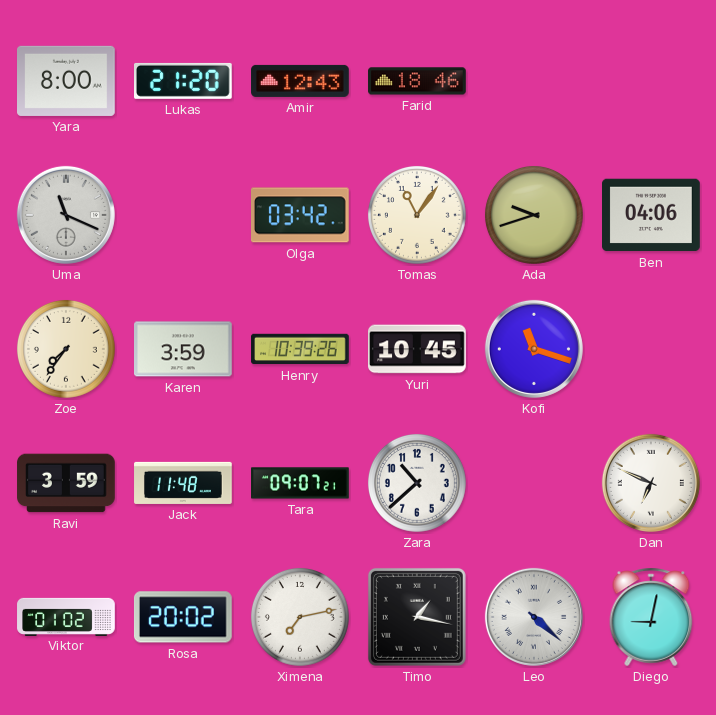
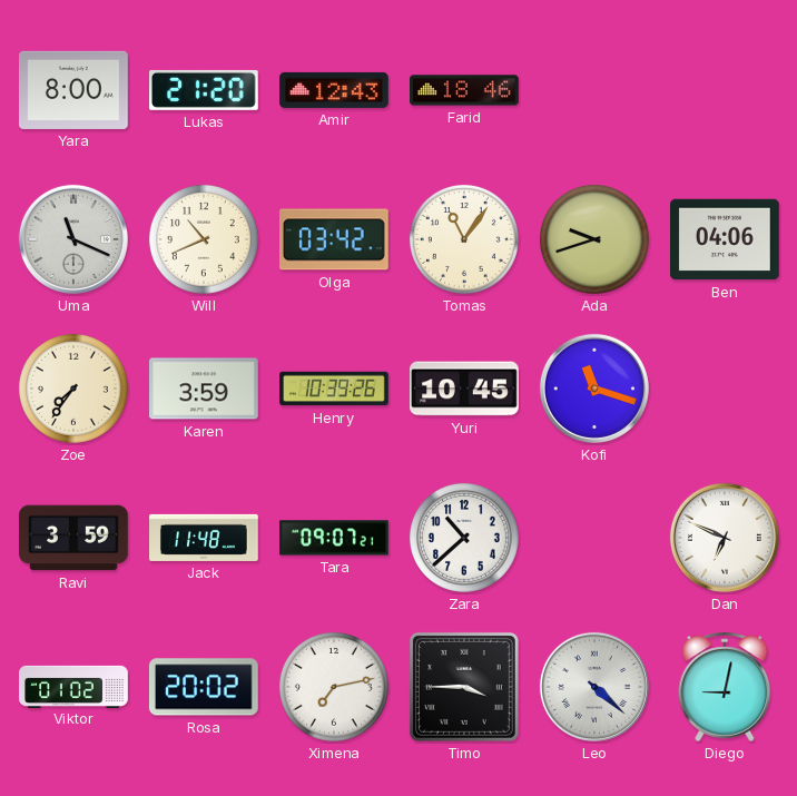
Will: none -> 10:41
Timo: 1:17 -> 3:45
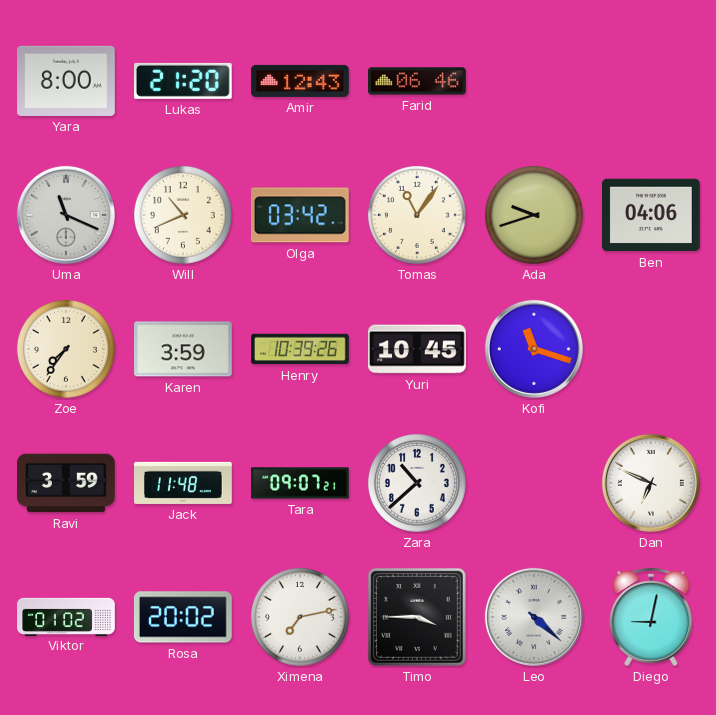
Farid: 18:46 -> 06:46
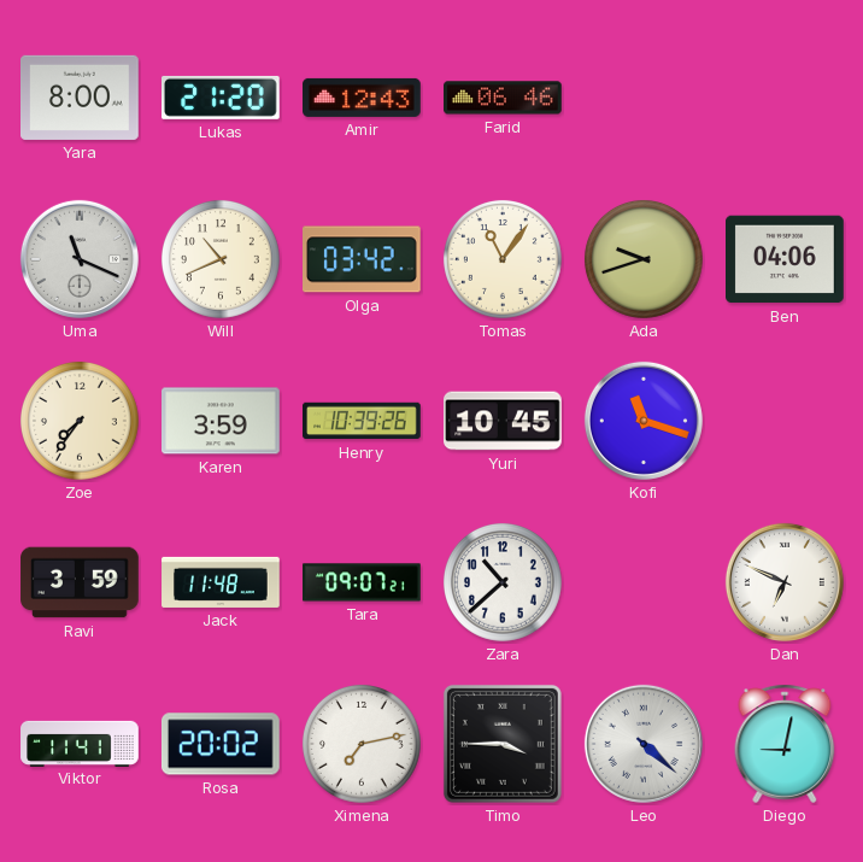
Viktor: 01:02 -> 11:41
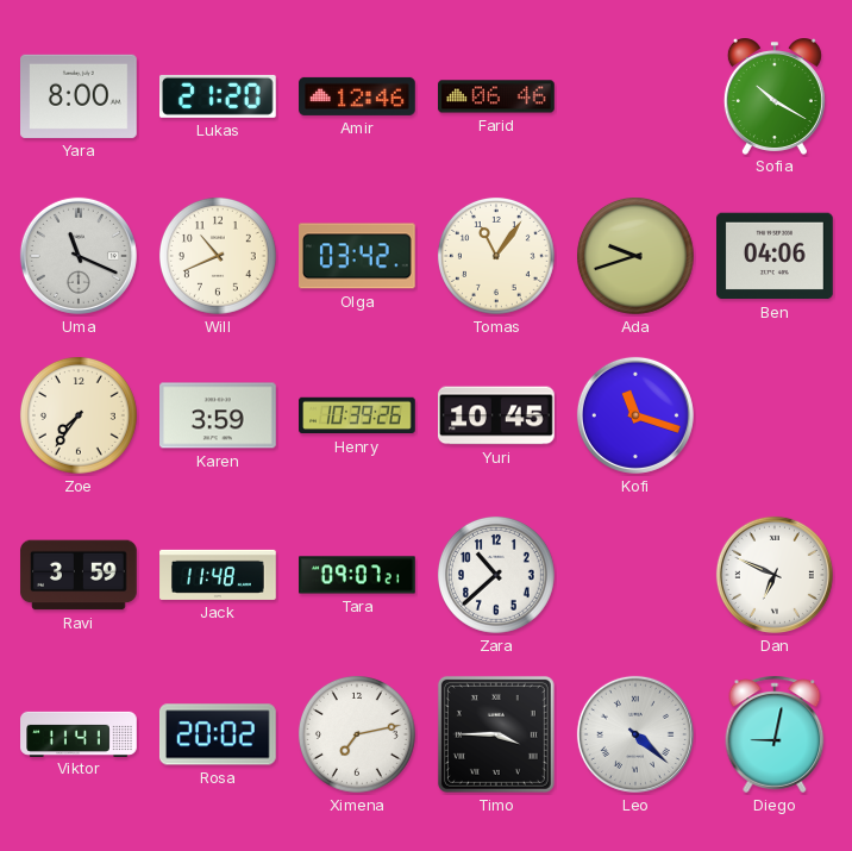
Amir: 12:43 -> 12:46
Sofia: none -> 10:20
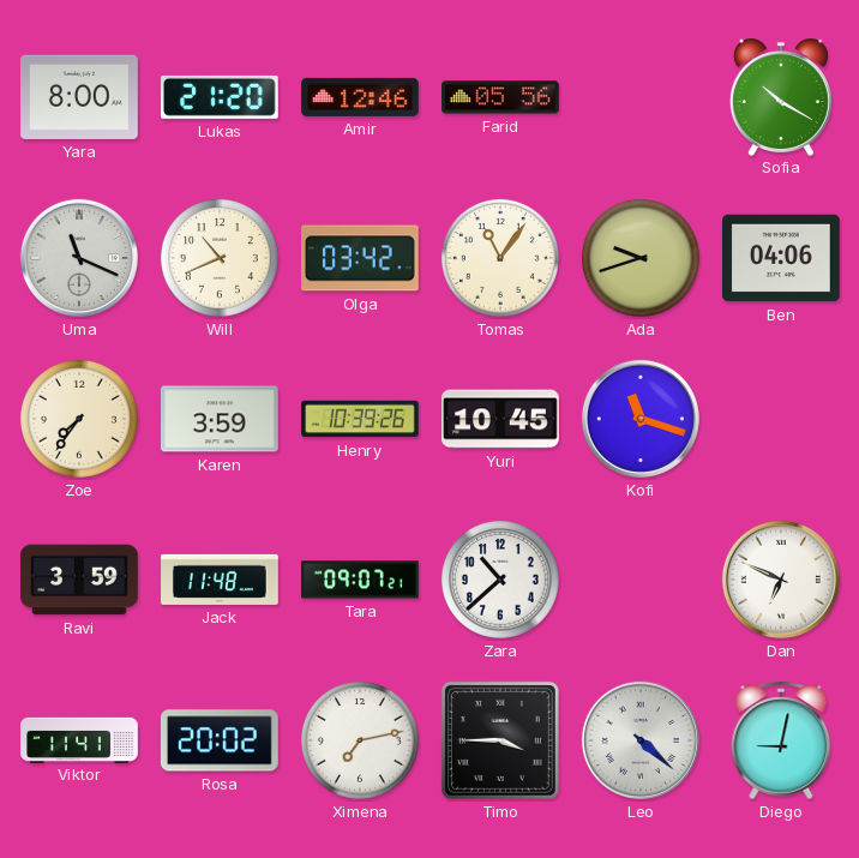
Farid: 06:46 -> 05:56
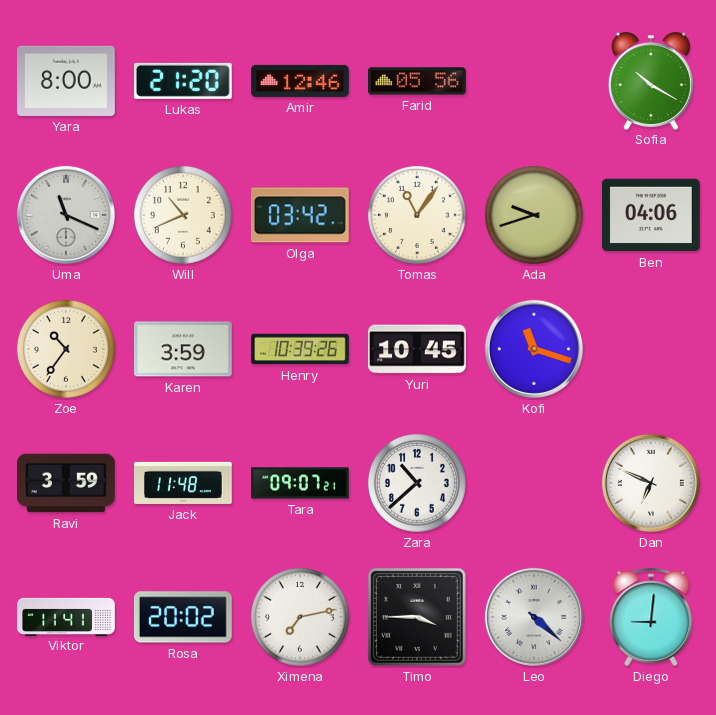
Zoe: 7:36 -> 10:36
Diego: 9:02 -> 9:01
